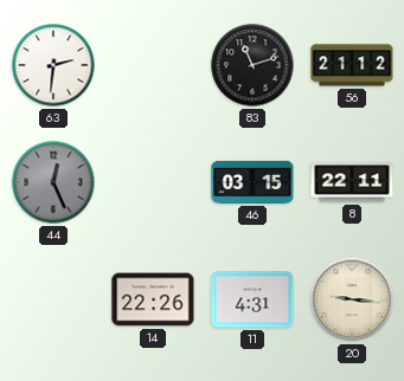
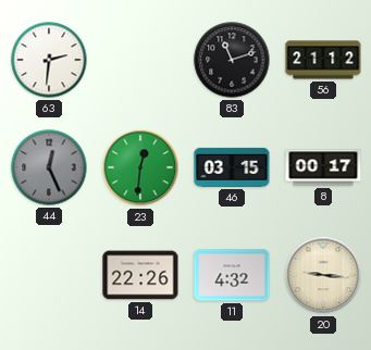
23: none -> 12:31
8: 22:11 -> 00:17
11: 4:31 -> 4:32
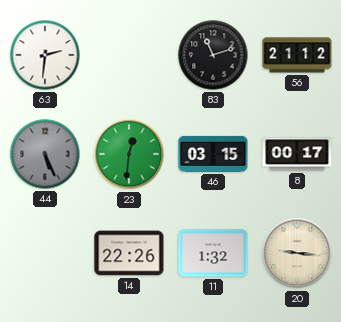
44: 12:26 -> 5:26
11: 4:32 -> 1:32
